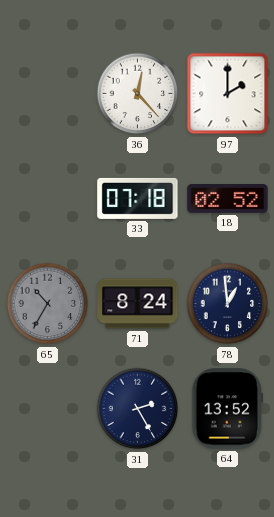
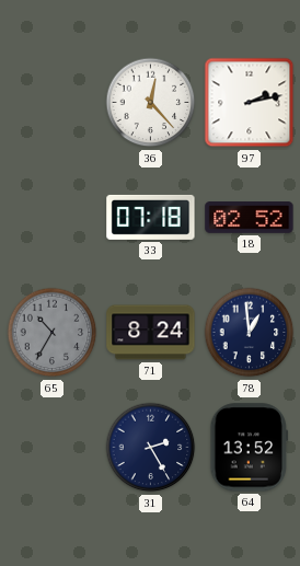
97: 2:00 -> 2:13
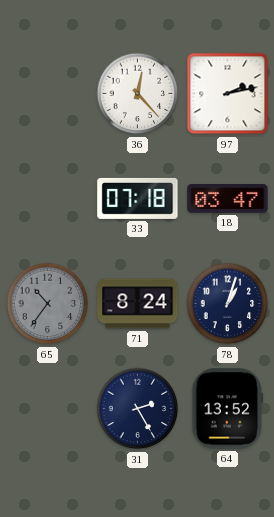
18: 02:52 -> 03:47
65: 10:35 -> 10:36
78: 12:59 -> 1:03
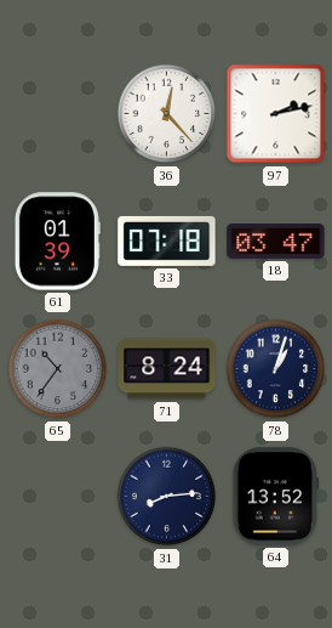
61: none -> 01:39
31: 2:25 -> 8:14
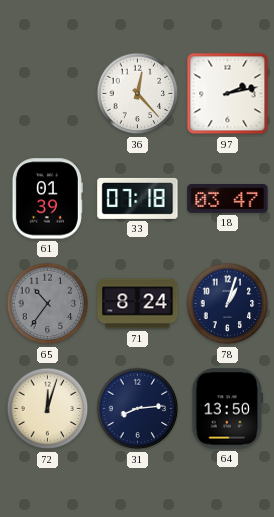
72: none -> 12:03
64: 13:52 -> 13:50
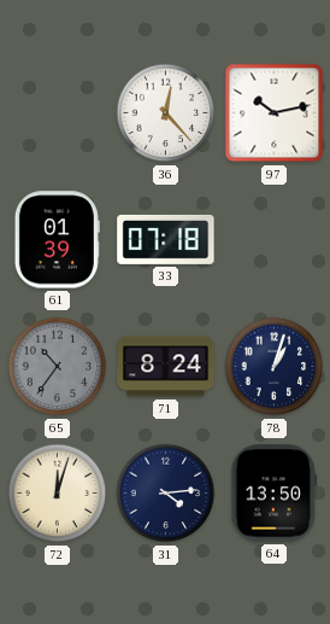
97: 2:13 -> 10:13
18: 03:47 -> none
31: 8:14 -> 4:14
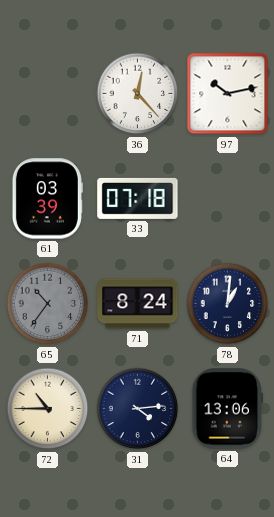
61: 01:39 -> 03:39
78: 1:03 -> 1:01
72: 12:03 -> 10:45
64: 13:50 -> 13:06
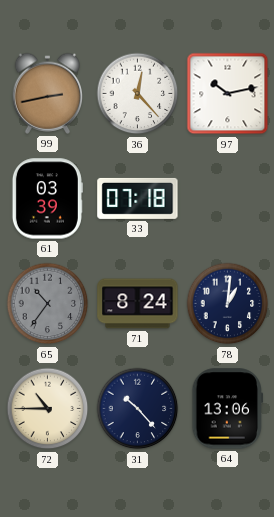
99: none -> 2:43
31: 4:14 -> 10:23
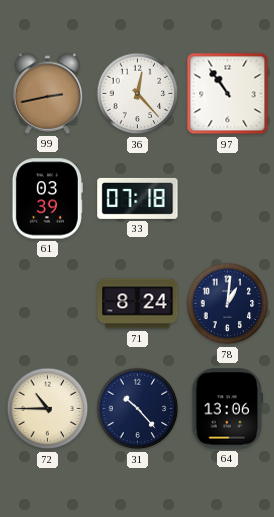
97: 10:13 -> 10:54
65: 10:36 -> none
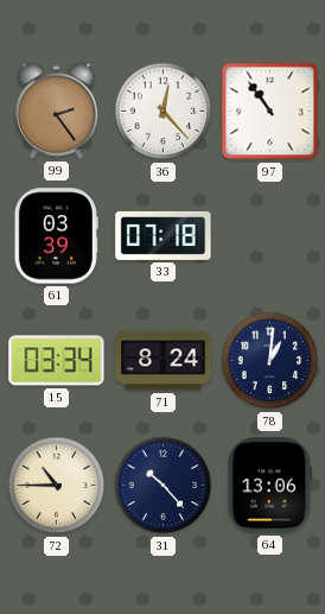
99: 2:43 -> 2:24
15: none -> 03:34
